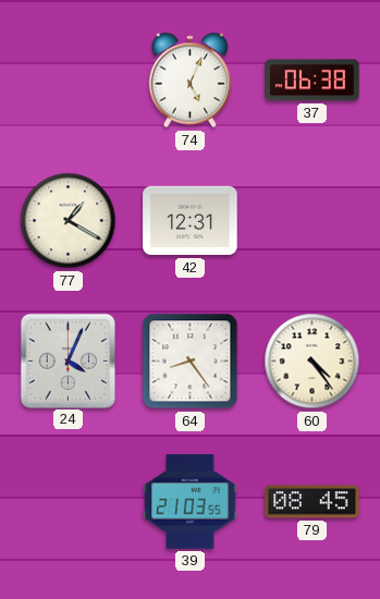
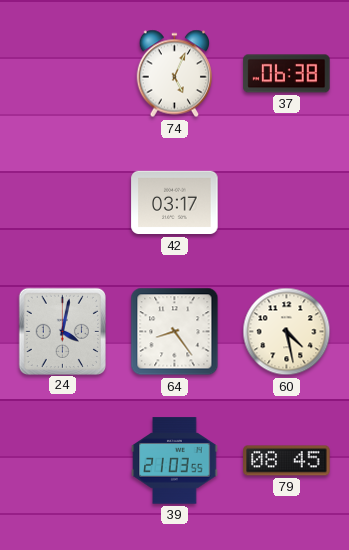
77: 1:20 -> none
42: 12:31 -> 03:17
24: 4:04 -> 4:02
60: 4:24 -> 4:28
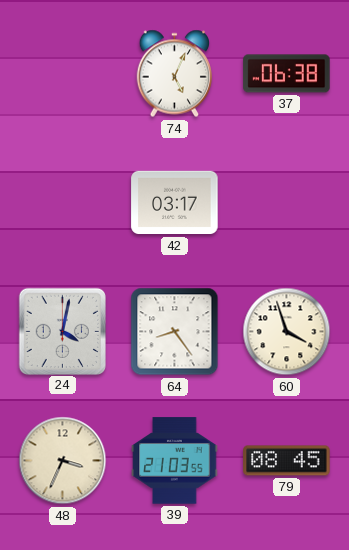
60: 4:28 -> 3:57
48: none -> 3:34
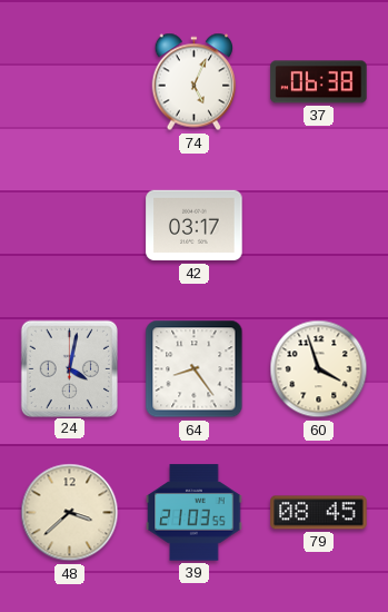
48: 3:34 -> 3:38
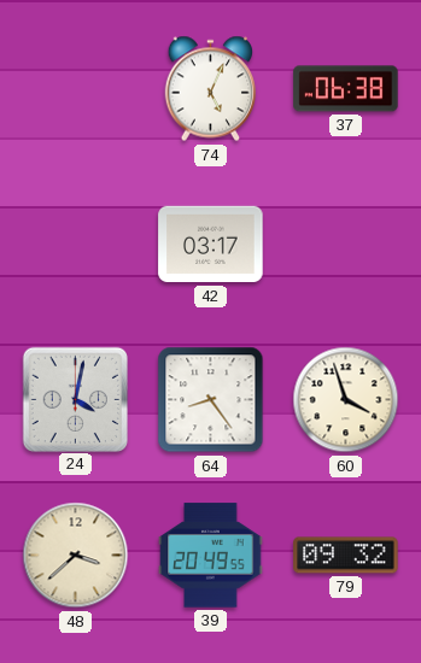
39: 21:03 -> 20:49
79: 08:45 -> 09:32
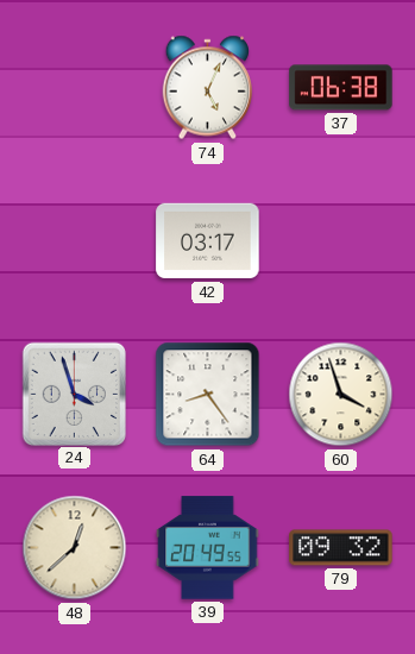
24: 4:02 -> 3:57
48: 3:38 -> 12:38
